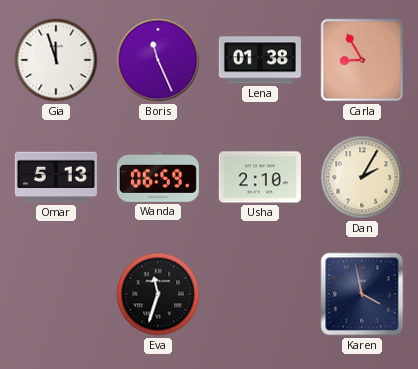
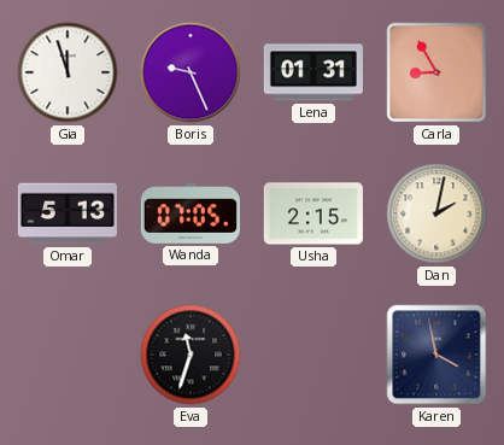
Boris: 11:26 -> 9:26
Lena: 01:38 -> 01:31
Wanda: 06:59 -> 07:05
Usha: 2:10 -> 2:15
Dan: 2:05 -> 2:02
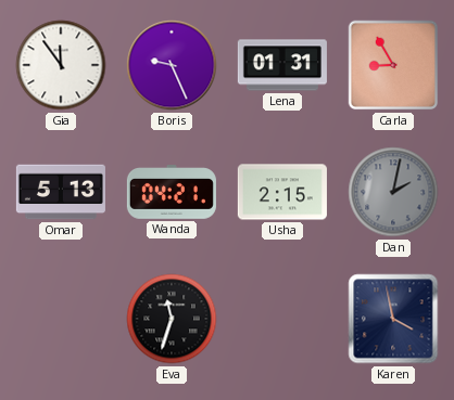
Gia: 11:57 -> 11:54
Wanda: 07:05 -> 04:21
Dan dial: cream -> grey
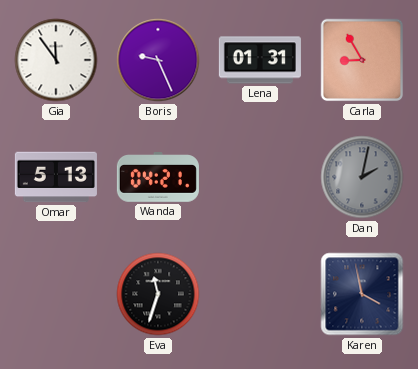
Usha: 2:15 -> none
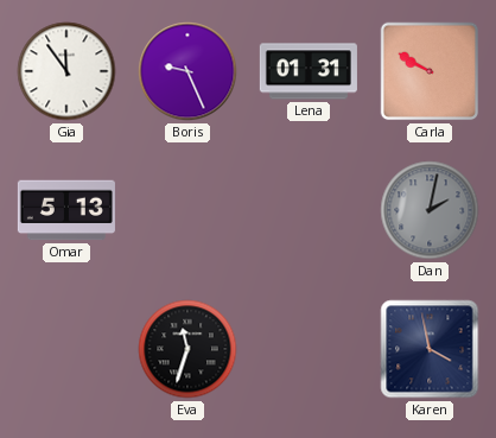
Carla: 8:55 -> 9:50
Wanda: 04:21 -> none
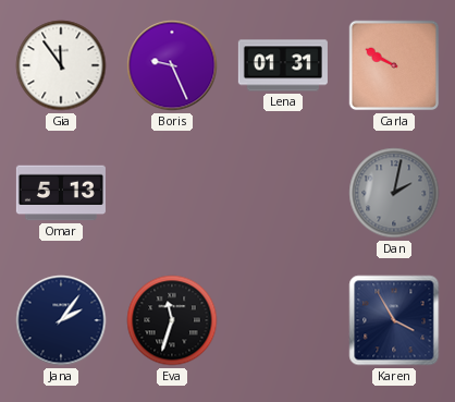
Jana: none -> 2:06
Karen: 3:58 -> 3:55
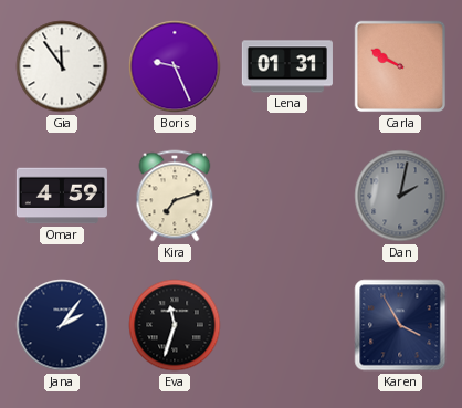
Omar: 5:13 -> 4:59
Kira: none -> 7:12
